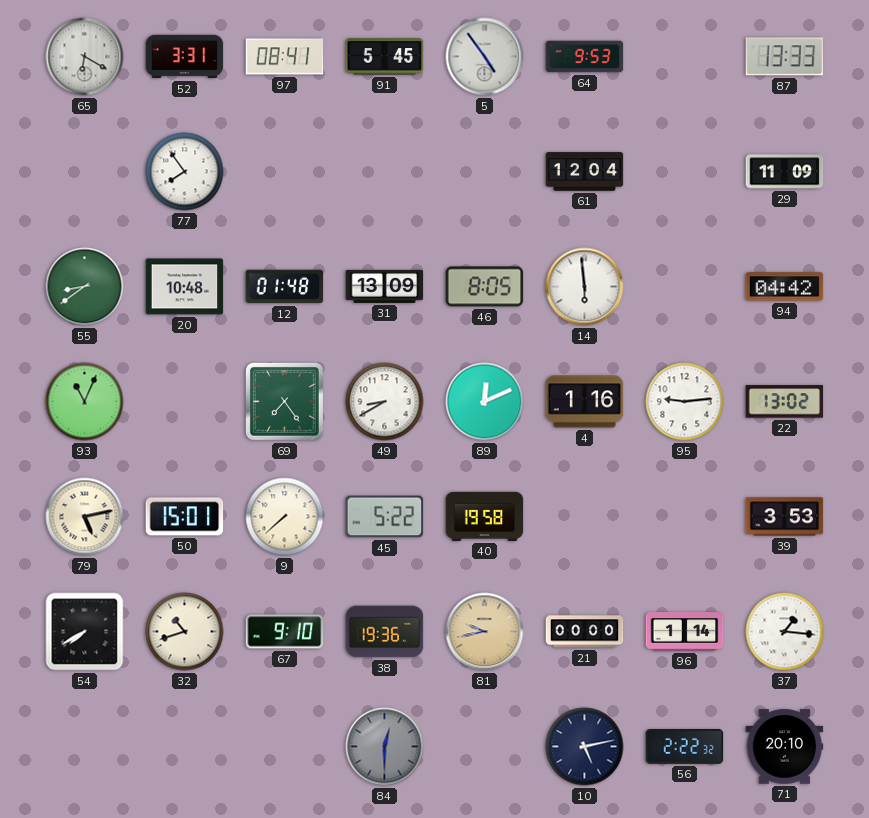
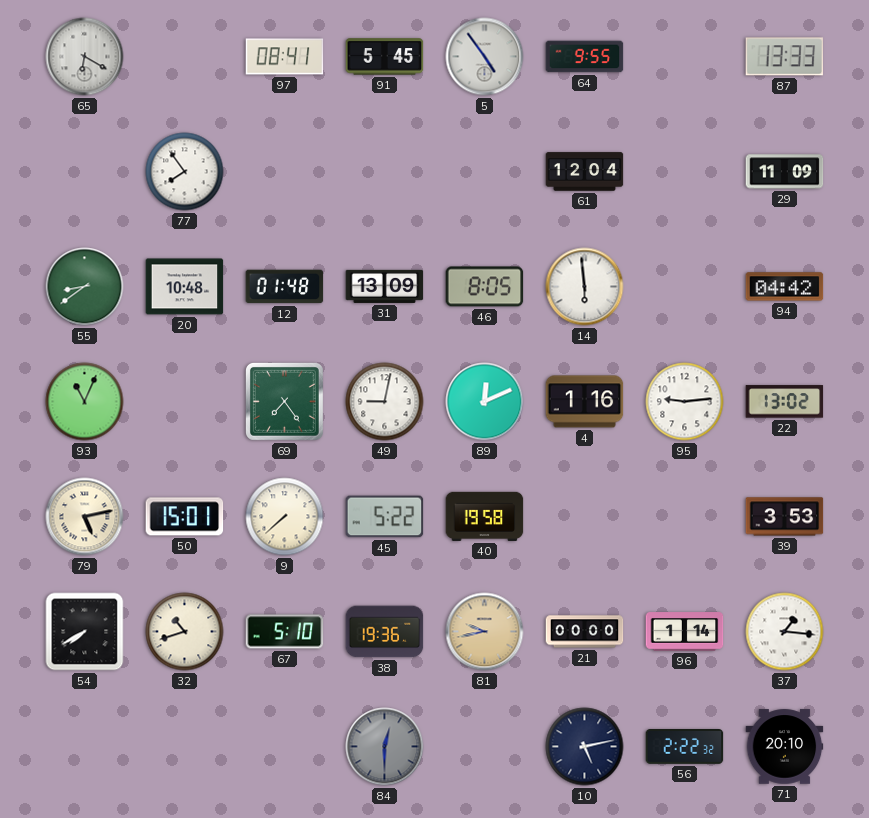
52: 3:31 -> none
64: 9:53 -> 9:55
49: 8:40 -> 9:02
67: 9:10 -> 5:10
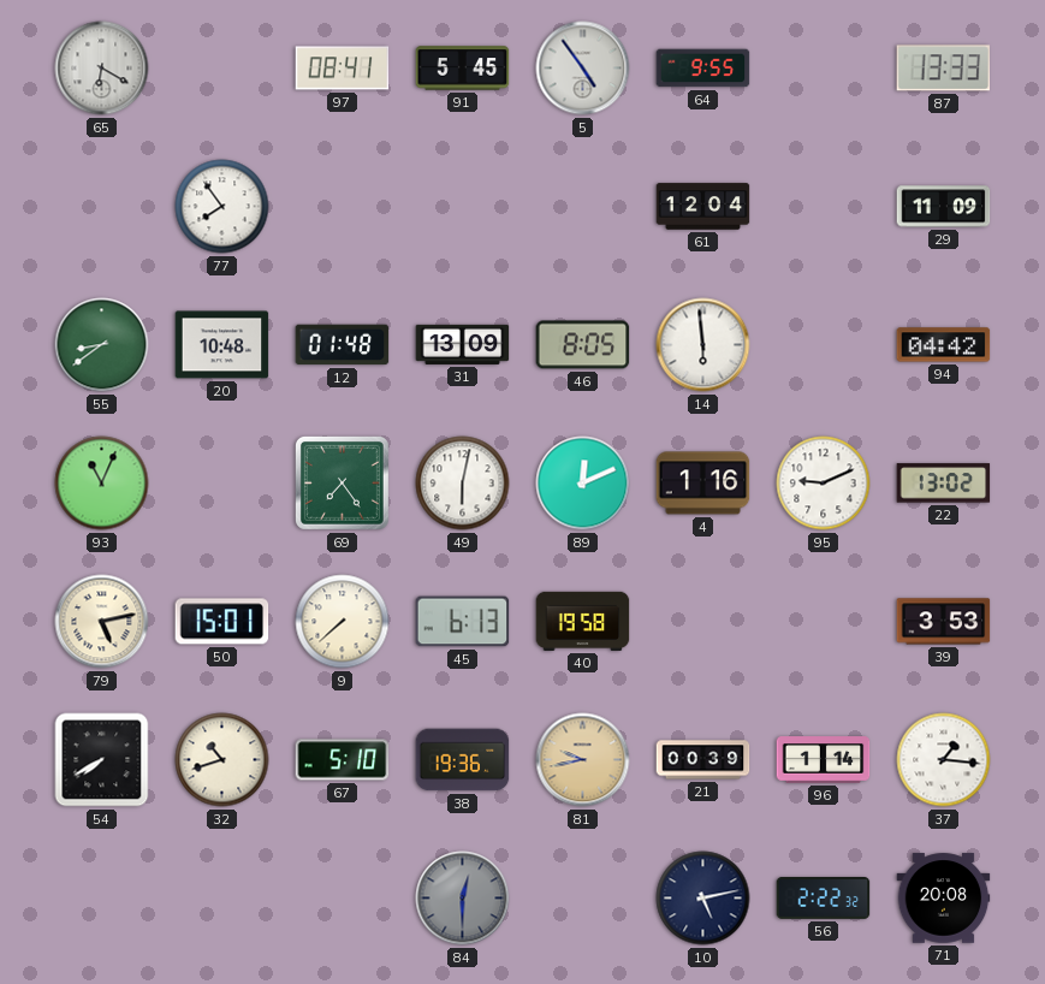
49: 9:02 -> 6:02
95: 9:14 -> 9:11
45: 5:22 -> 6:13
21: 00:00 -> 00:39
71: 20:10 -> 20:08
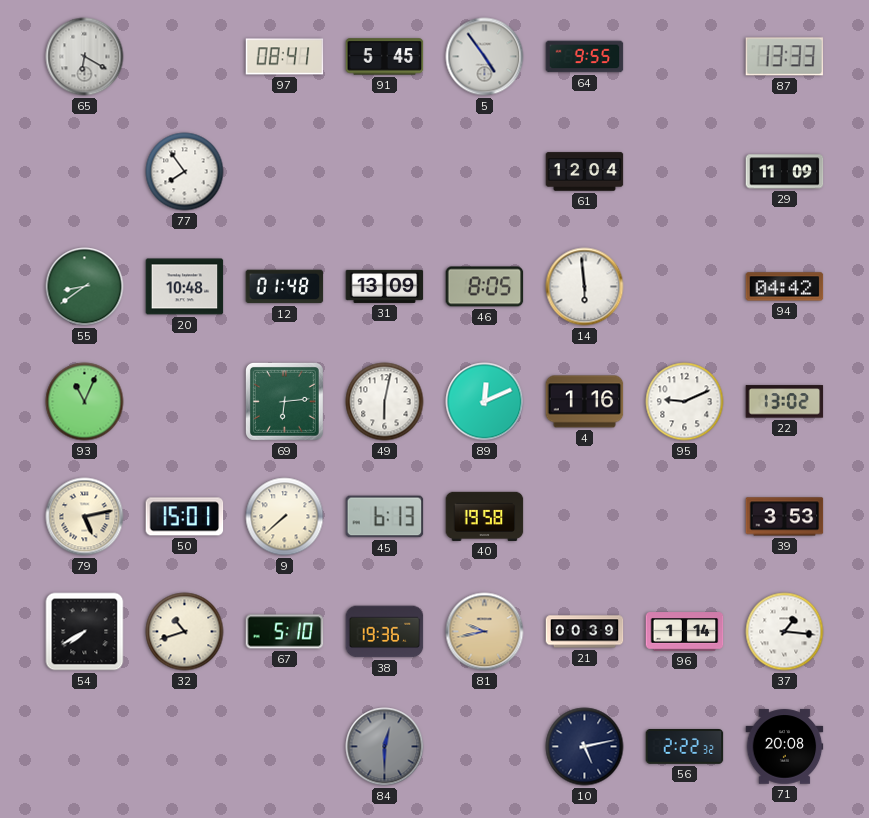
69: 7:24 -> 6:14
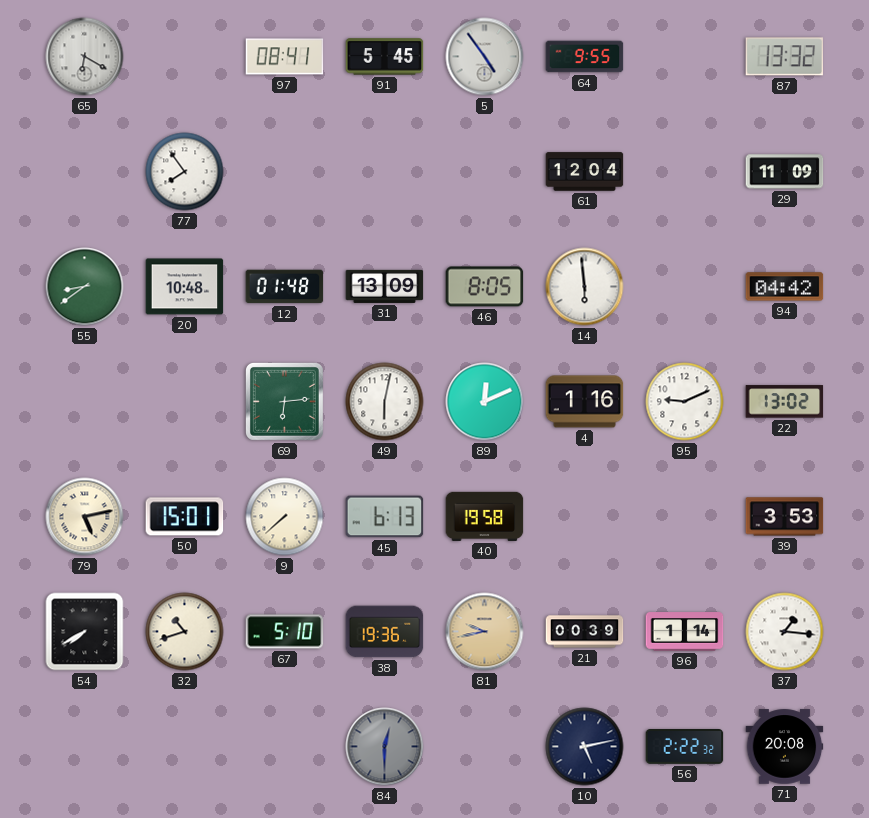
87: 13:33 -> 13:32
93: 11:04 -> none
